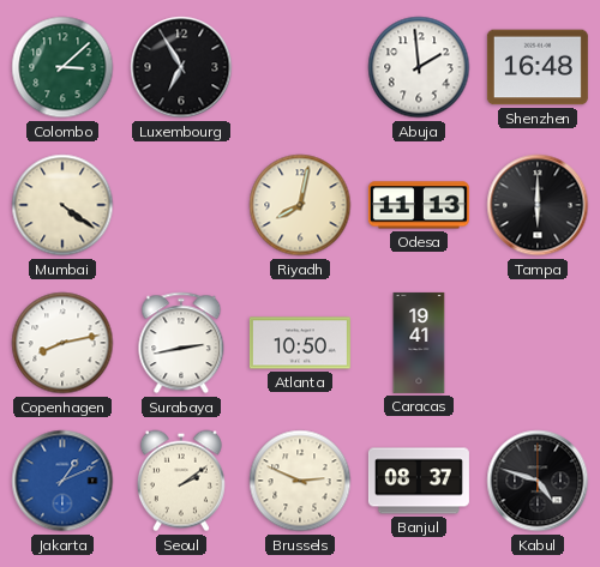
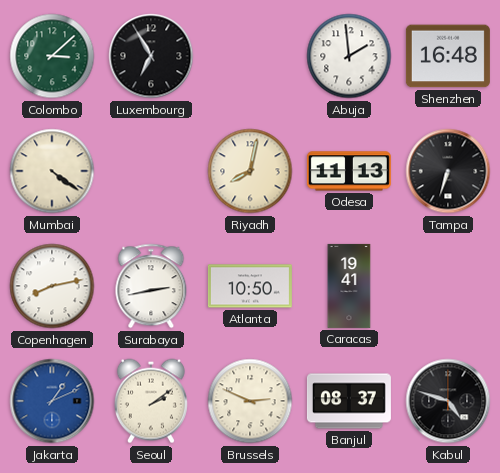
Tampa: 6:00 -> 6:33
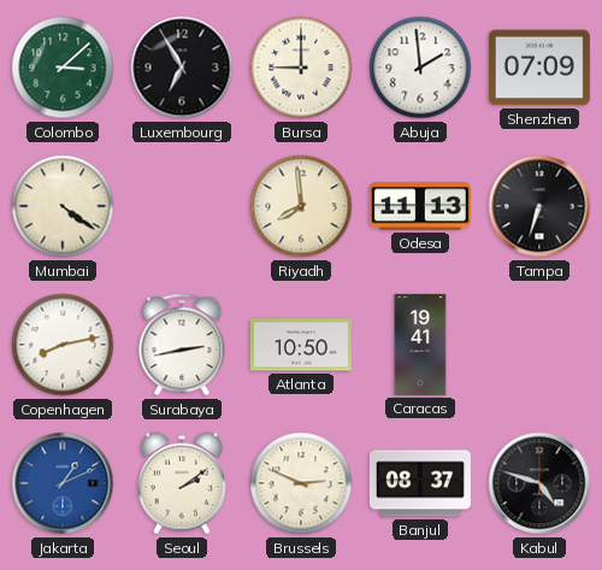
Bursa: none -> 9:00
Shenzhen: 16:48 -> 07:09
Riyadh: 8:02 -> 7:59
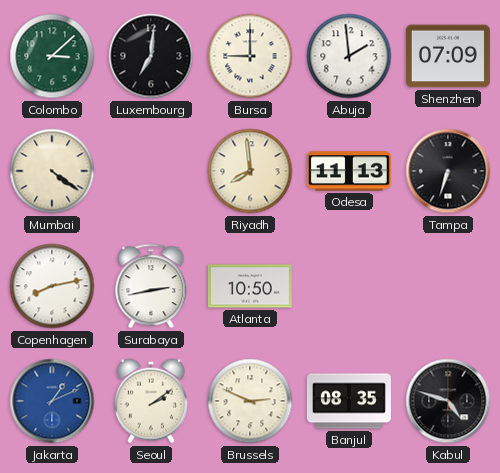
Luxembourg: 6:55 -> 7:01
Caracas: 19:41 -> none
Banjul: 08:37 -> 08:35
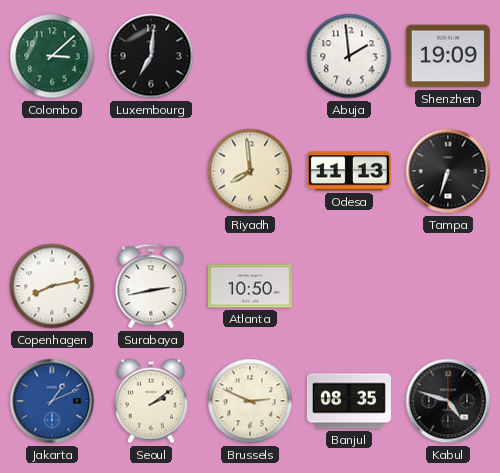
Bursa: 9:00 -> none
Shenzhen: 07:09 -> 19:09
Mumbai: 4:21 -> none
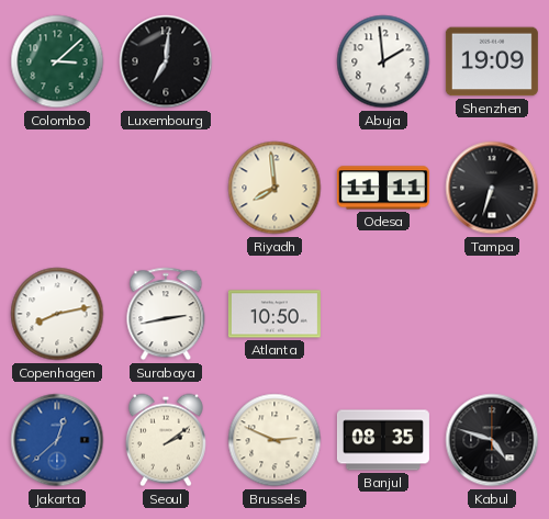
Odesa: 11:13 -> 11:11
Jakarta: 1:11 -> 12:38
